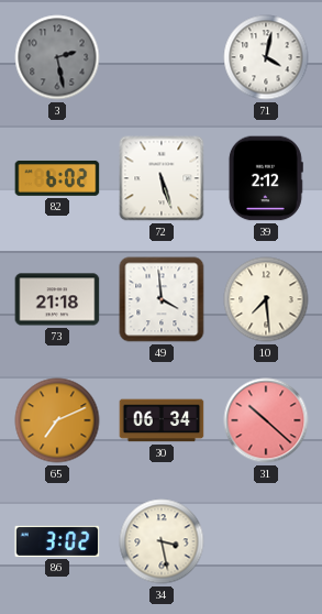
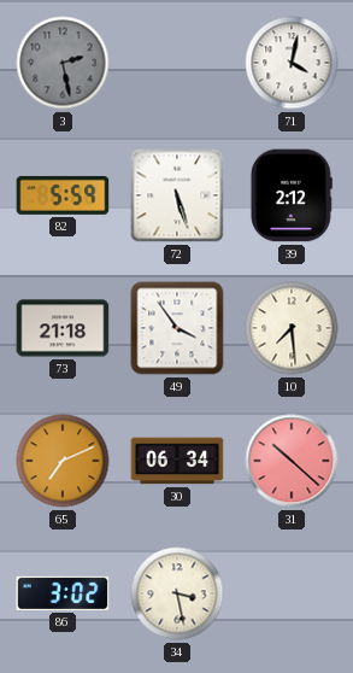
82: 6:02 -> 5:59
49: 3:59 -> 3:54
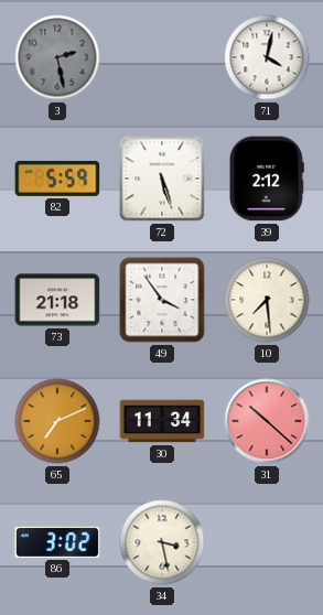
30: 06:34 -> 11:34
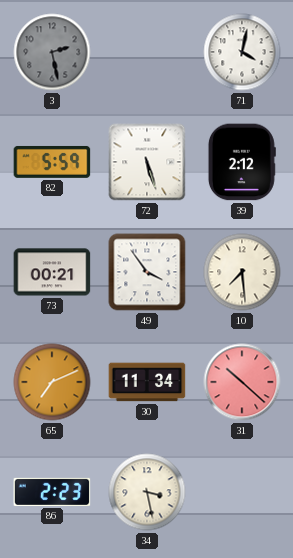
73: 21:18 -> 00:21
86: 3:02 -> 2:23
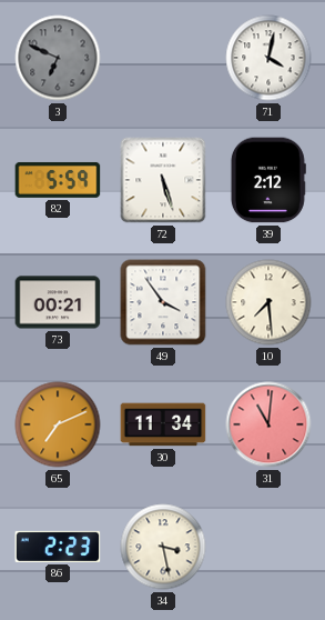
3: 2:28 -> 6:49
31: 10:22 -> 11:01
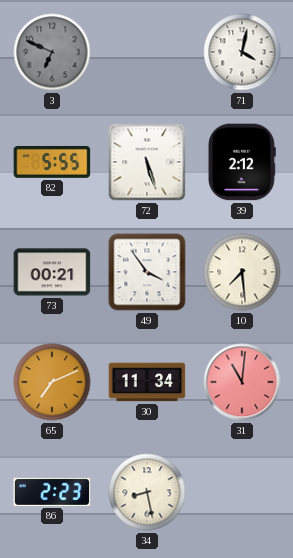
82: 5:59 -> 5:55
34: 3:28 -> 8:28
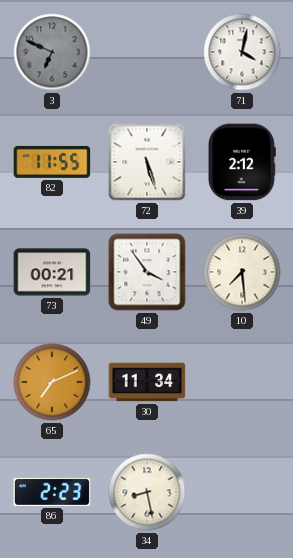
82: 5:55 -> 11:55
31: 11:01 -> none
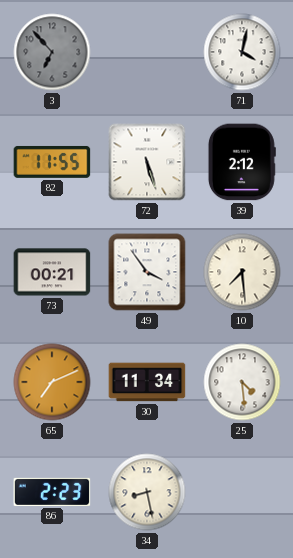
3: 6:49 -> 6:53
25: none -> 4:29
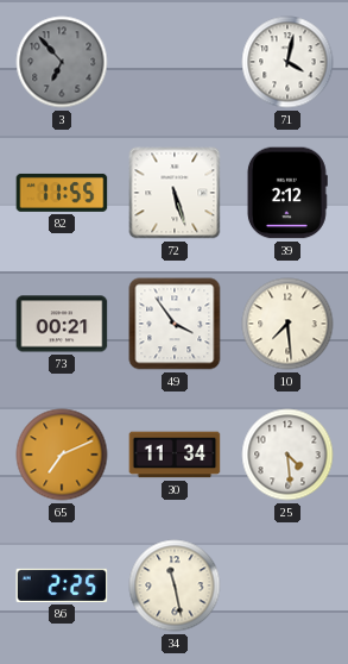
86: 2:23 -> 2:25
34: 8:28 -> 11:28
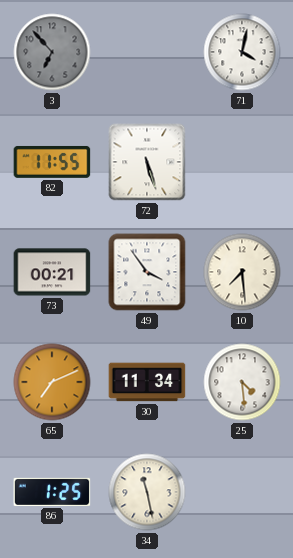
39: 2:12 -> none
86: 2:25 -> 1:25
